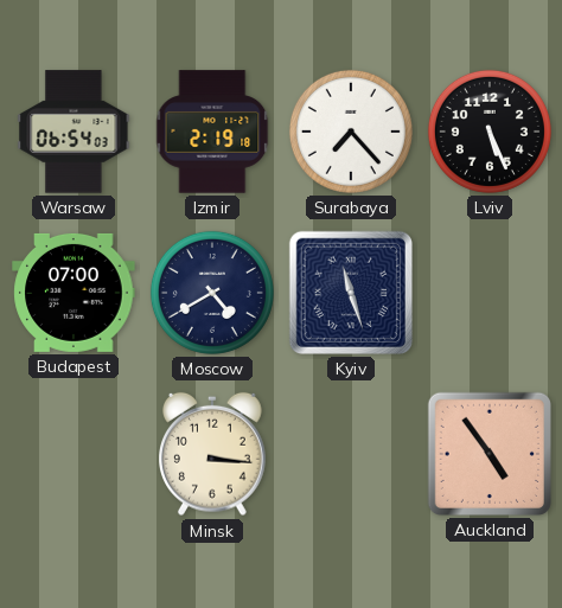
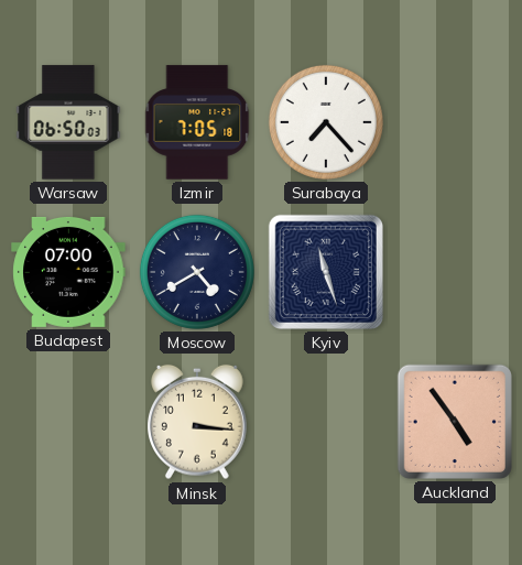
Warsaw: 06:54 -> 06:50
Izmir: 2:19 -> 7:05
Lviv: 5:26 -> none
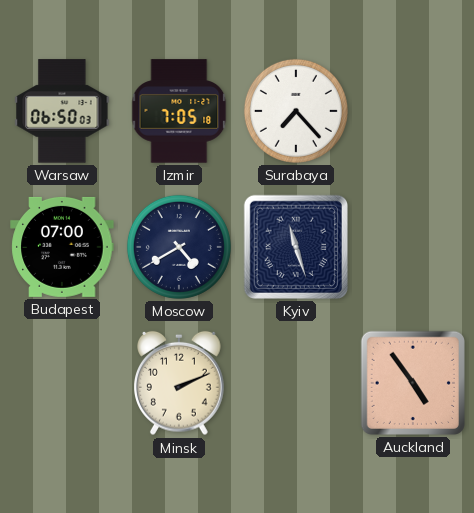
Minsk: 3:16 -> 2:11
